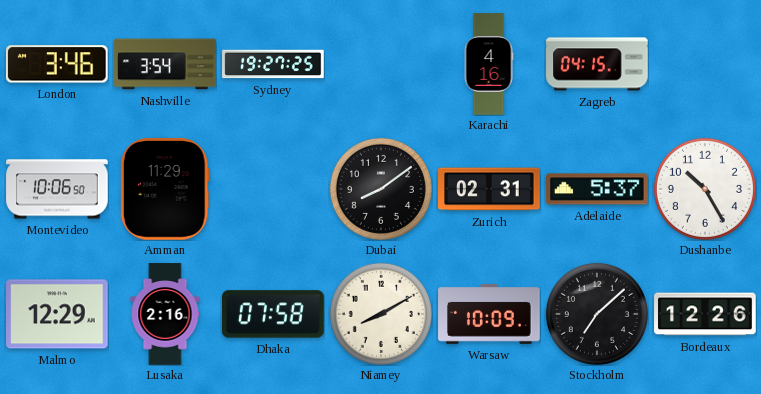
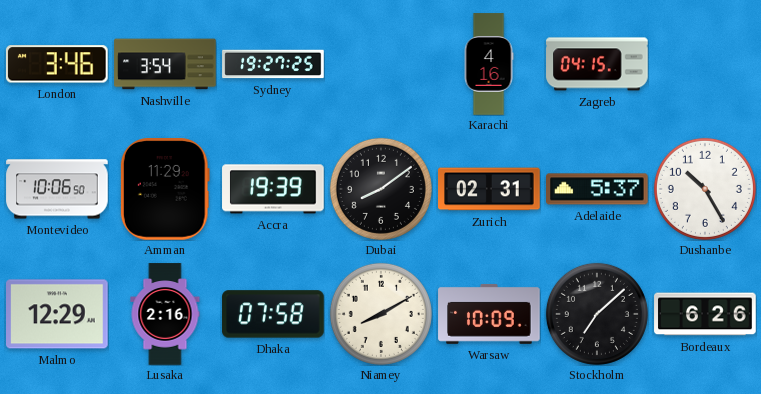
Accra: none -> 19:39
Bordeaux: 12:26 -> 6:26
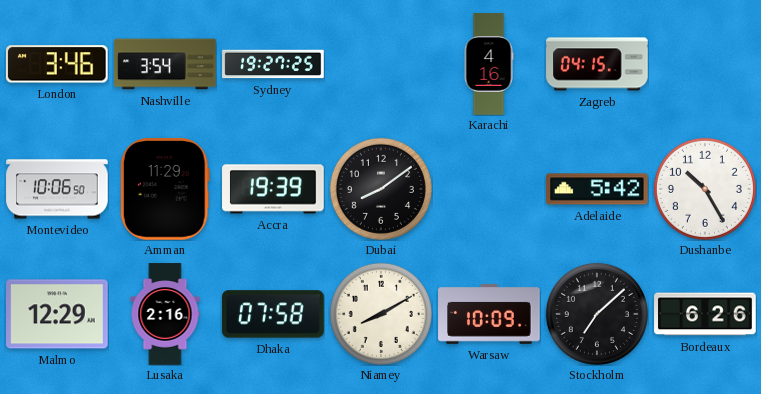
Zurich: 02:31 -> none
Adelaide: 5:37 -> 5:42
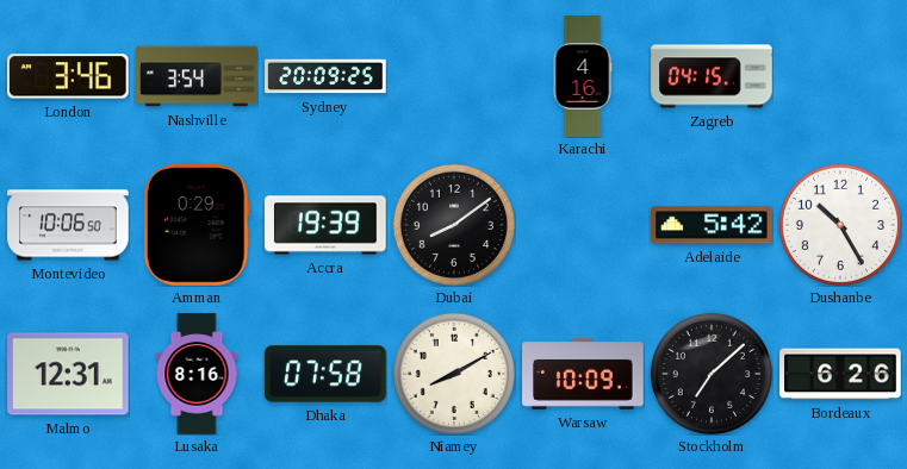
Sydney: 19:27 -> 20:09
Amman: 11:29 -> 0:29
Malmo: 12:29 -> 12:31
Lusaka: 2:16 -> 8:16
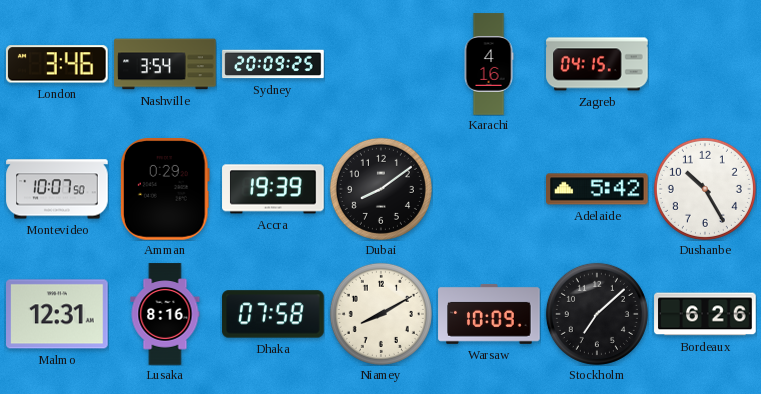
Montevideo: 10:06 -> 10:07
